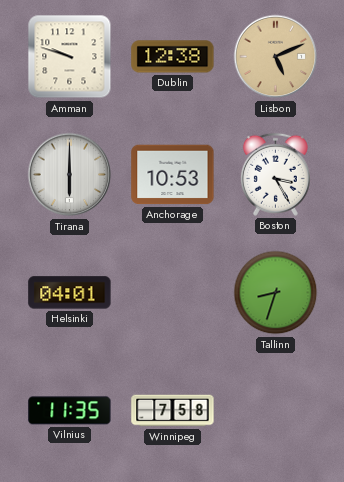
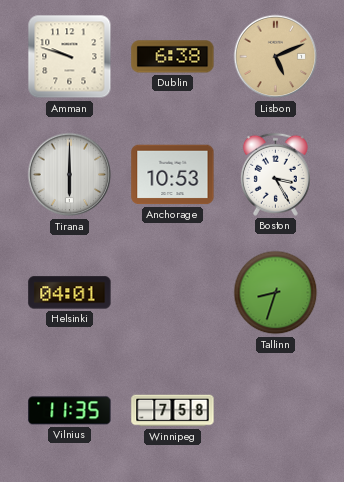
Dublin: 12:38 -> 6:38
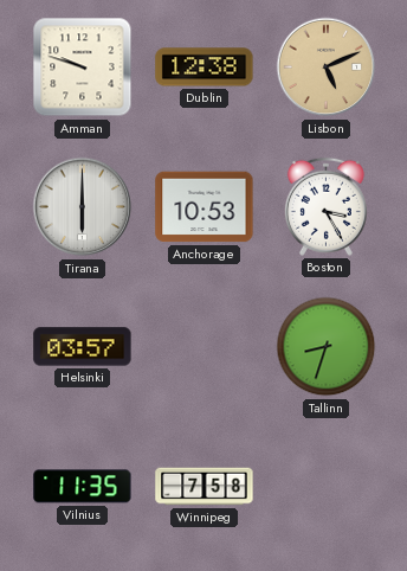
Dublin: 6:38 -> 12:38
Helsinki: 04:01 -> 03:57
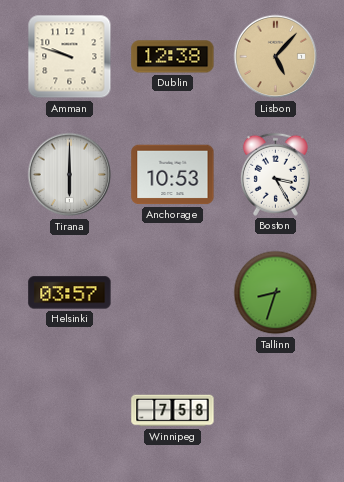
Lisbon: 5:11 -> 5:07
Vilnius: 11:35 -> none
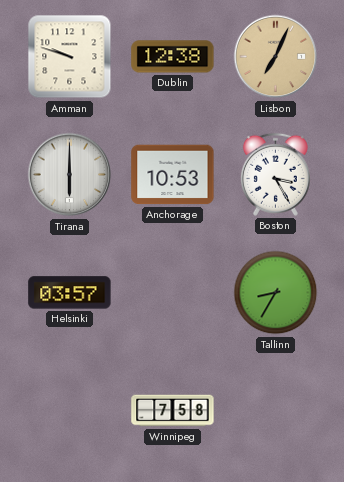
Lisbon: 5:07 -> 7:04
Tallinn: 8:33 -> 8:35
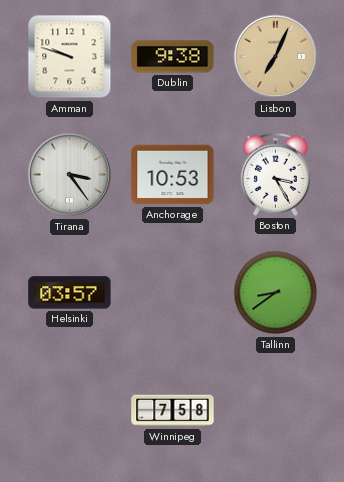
Dublin: 12:38 -> 9:38
Tirana: 6:00 -> 3:24
Tallinn: 8:35 -> 8:39
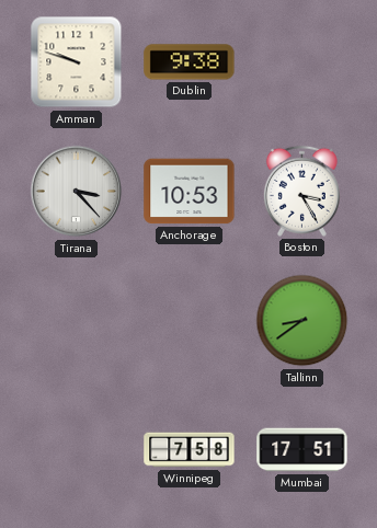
Lisbon: 7:04 -> none
Tirana: 3:24 -> 3:23
Helsinki: 03:57 -> none
Mumbai: none -> 17:51
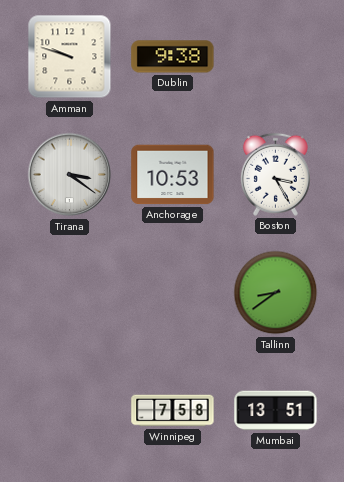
Tirana: 3:23 -> 3:21
Mumbai: 17:51 -> 13:51
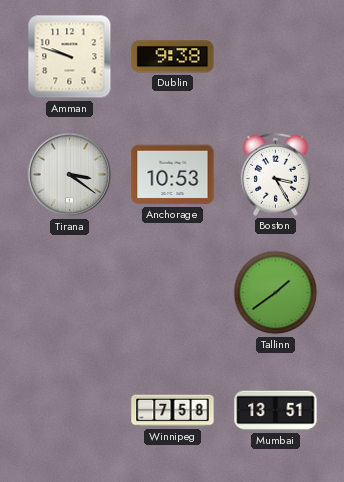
Tallinn: 8:39 -> 1:39
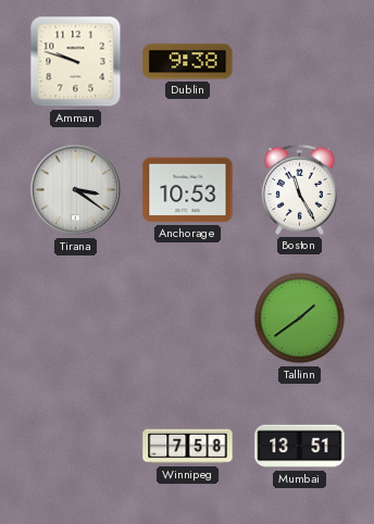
Boston: 3:25 -> 11:25
